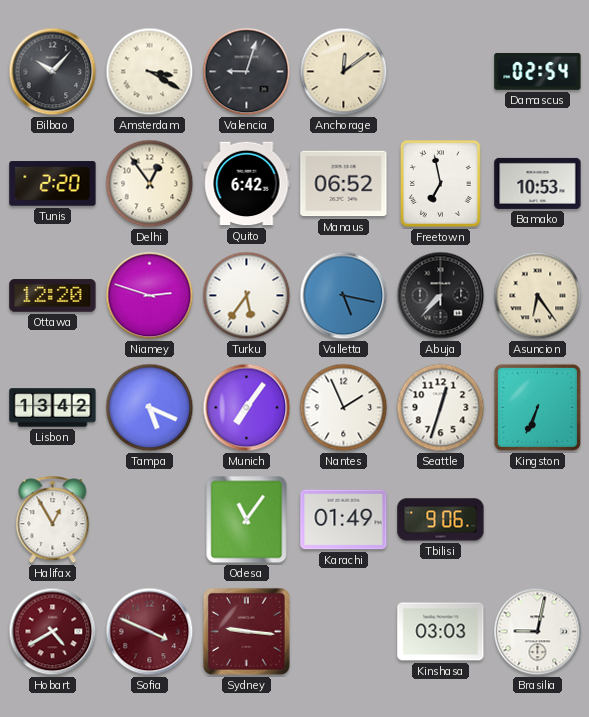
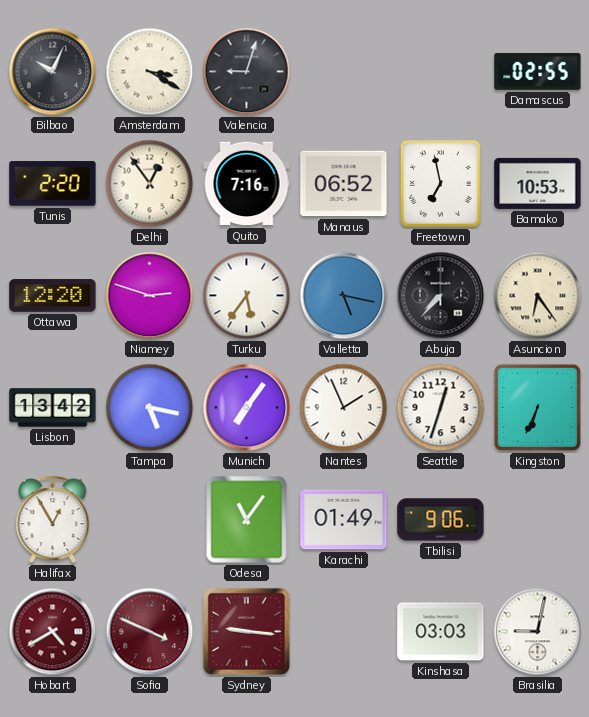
Bilbao: 10:07 -> 10:04
Anchorage: 12:09 -> none
Damascus: 02:54 -> 02:55
Quito: 6:42 -> 7:16
Tampa: 5:19 -> 5:17
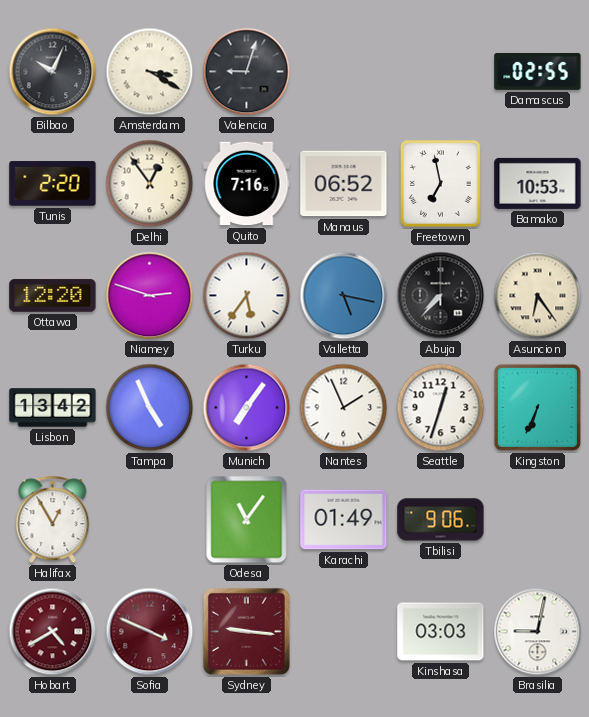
Tampa: 5:17 -> 4:56
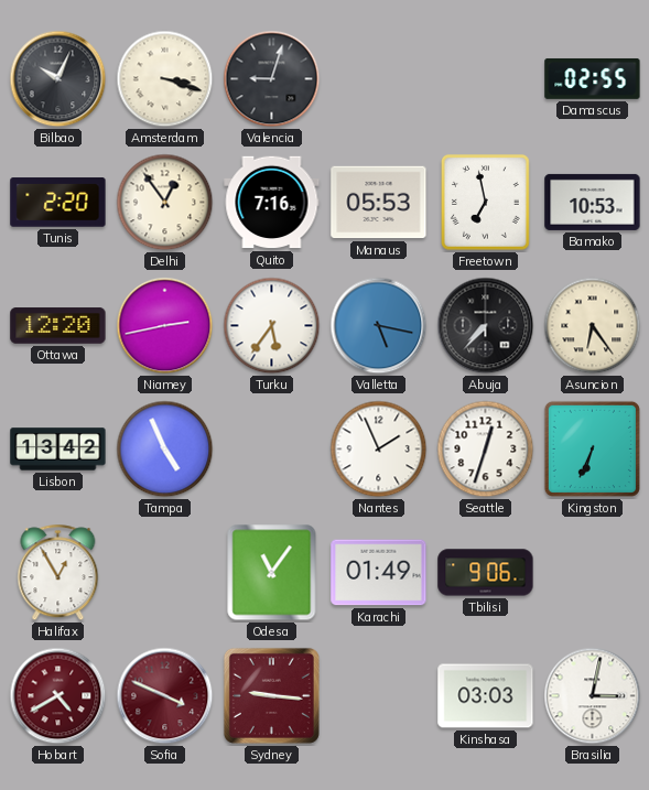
Amsterdam: 3:20 -> 3:18
Manaus: 06:52 -> 05:53
Niamey: 2:48 -> 2:43
Munich: 7:06 -> none
Brasilia: 9:02 -> 3:02
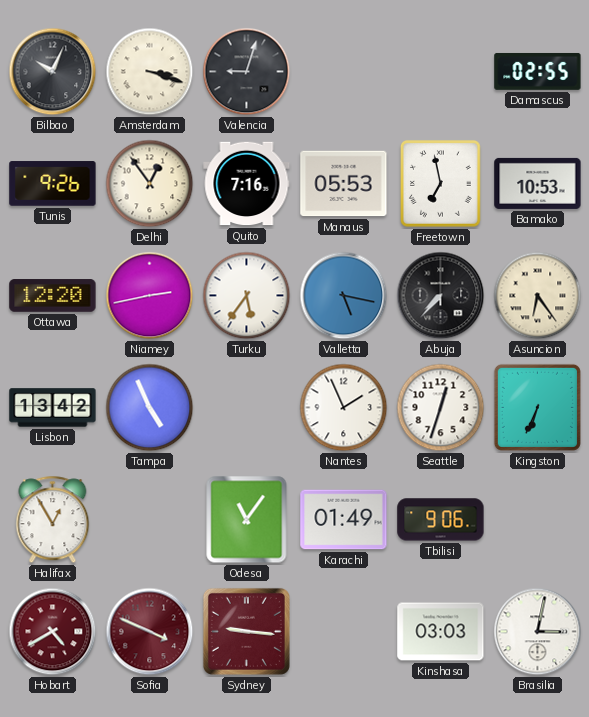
Tunis: 2:20 -> 9:26
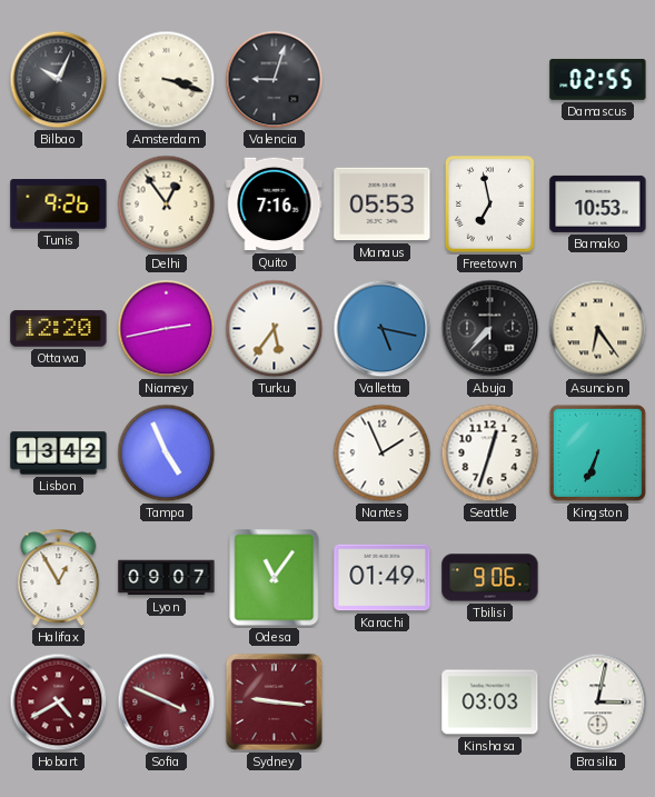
Lyon: none -> 09:07
